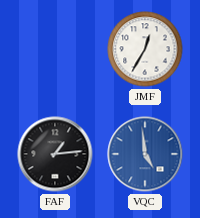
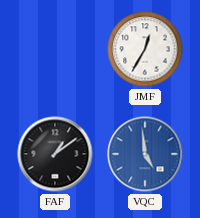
FAF: 1:14 -> 1:09
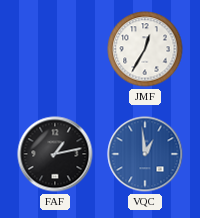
FAF: 1:09 -> 1:13
VQC: 4:59 -> 12:59
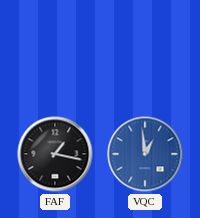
JMF: 12:35 -> none
FAF: 1:13 -> 1:17
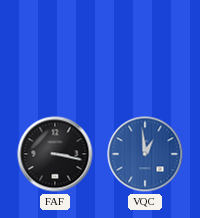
FAF: 1:17 -> 3:17
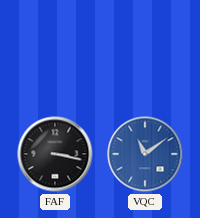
VQC: 12:59 -> 11:09
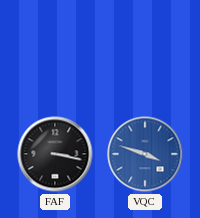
VQC: 11:09 -> 3:48
